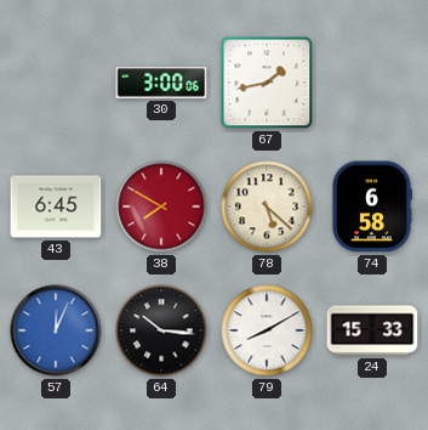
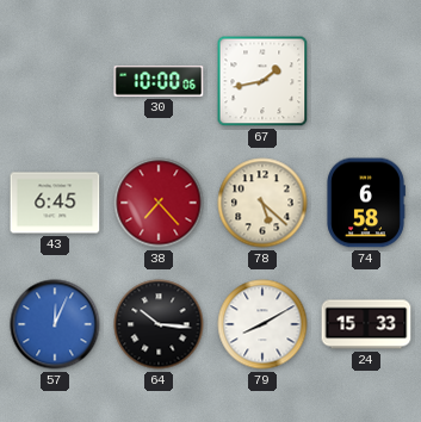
30: 3:00 -> 10:00
38: 7:50 -> 7:23
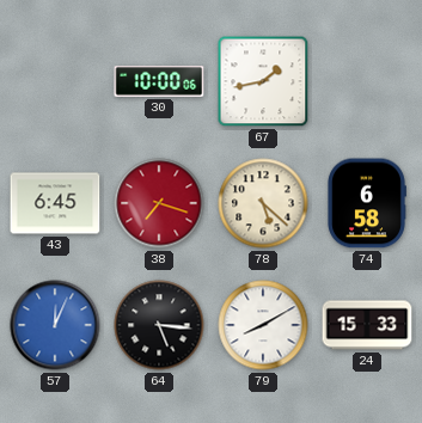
38: 7:23 -> 7:18
64: 10:16 -> 5:16
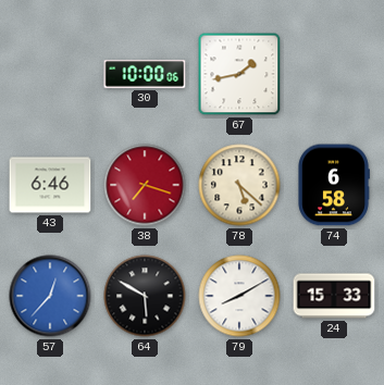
43: 6:45 -> 6:46
57: 12:04 -> 12:37
64: 5:16 -> 5:50
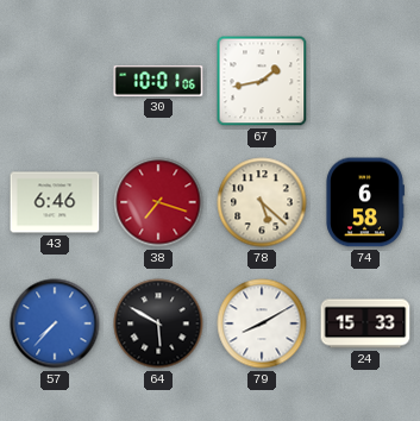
30: 10:00 -> 10:01
57: 12:37 -> 7:37
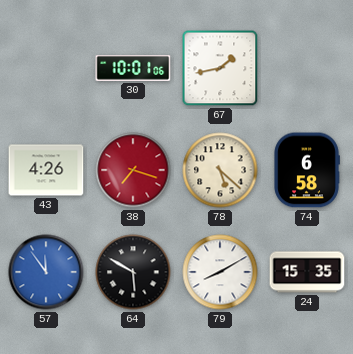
43: 6:46 -> 4:26
57: 7:37 -> 11:54
24: 15:33 -> 15:35
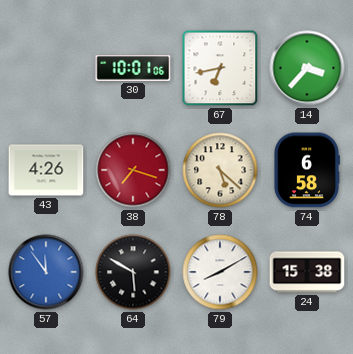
67: 1:43 -> 6:43
14: none -> 3:37
24: 15:35 -> 15:38
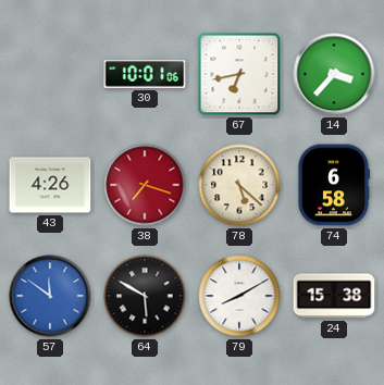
57: 11:54 -> 11:51
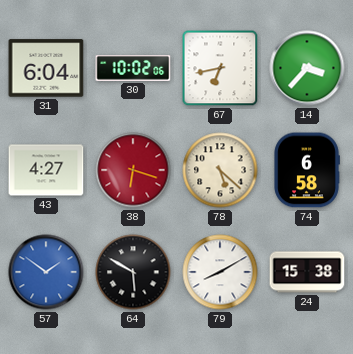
31: none -> 6:04
30: 10:01 -> 10:02
43: 4:26 -> 4:27
38: 7:18 -> 6:18
57: 11:51 -> 1:51
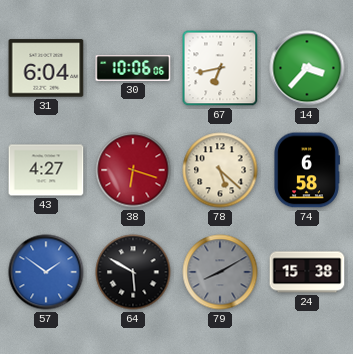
30: 10:02 -> 10:06
79 dial: white -> grey
